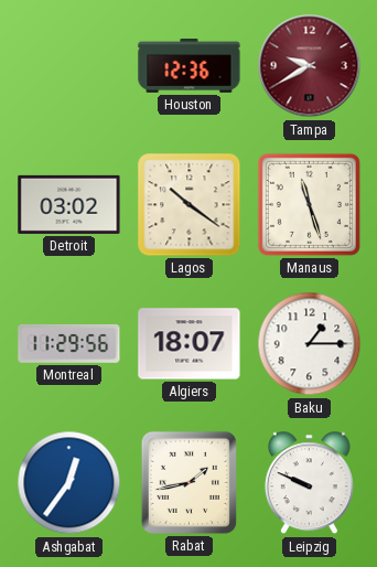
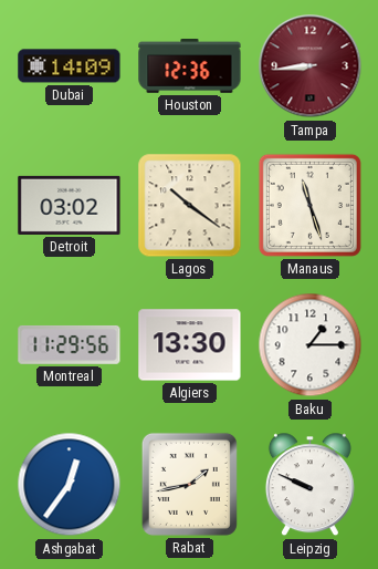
Dubai: none -> 14:09
Tampa: 9:40 -> 8:44
Algiers: 18:07 -> 13:30
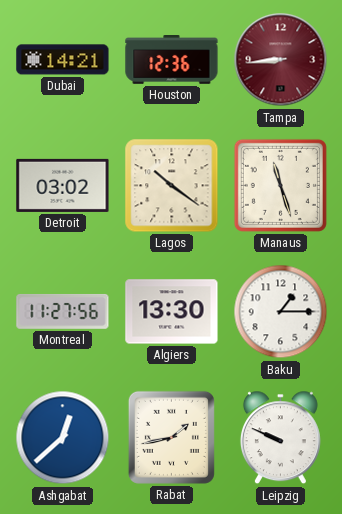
Dubai: 14:09 -> 14:21
Montreal: 11:29 -> 11:27
Ashgabat: 12:36 -> 12:38
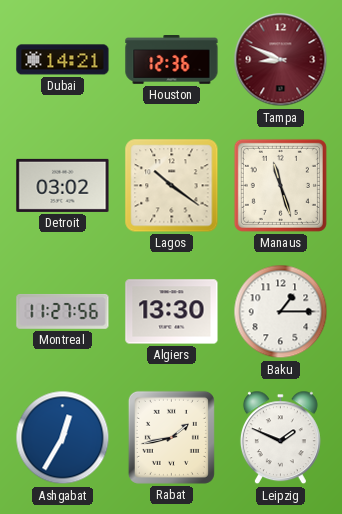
Tampa: 8:44 -> 8:49
Ashgabat: 12:38 -> 12:35
Leipzig: 9:49 -> 1:49
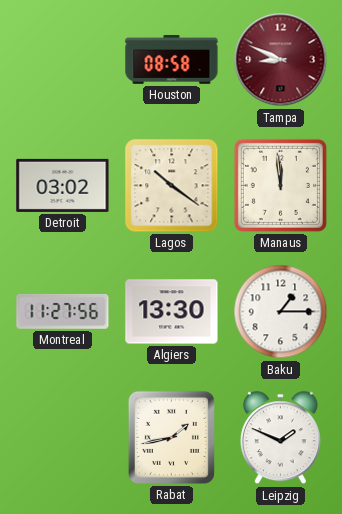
Dubai: 14:21 -> none
Houston: 12:36 -> 08:58
Manaus: 11:27 -> 11:59
Ashgabat: 12:35 -> none
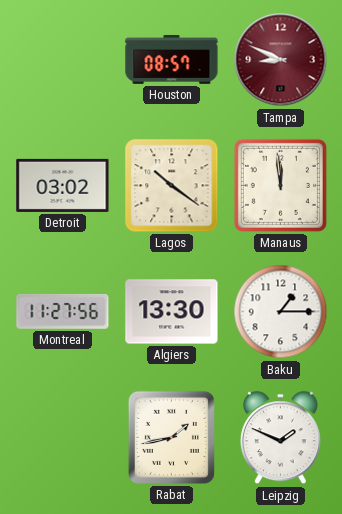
Houston: 08:58 -> 08:57
